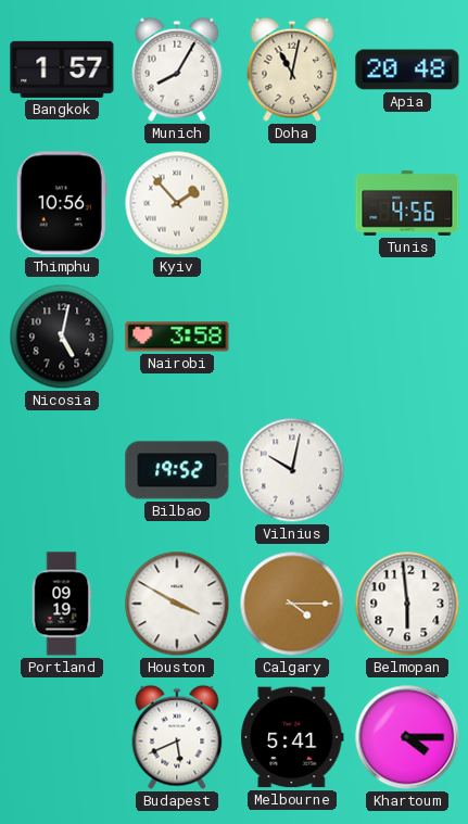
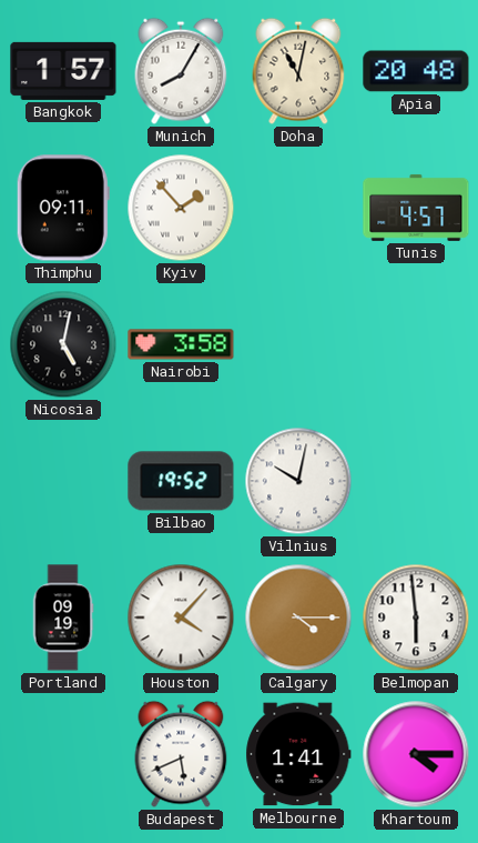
Thimphu: 10:56 -> 09:11
Tunis: 4:56 -> 4:57
Houston: 3:50 -> 4:07
Melbourne: 5:41 -> 1:41
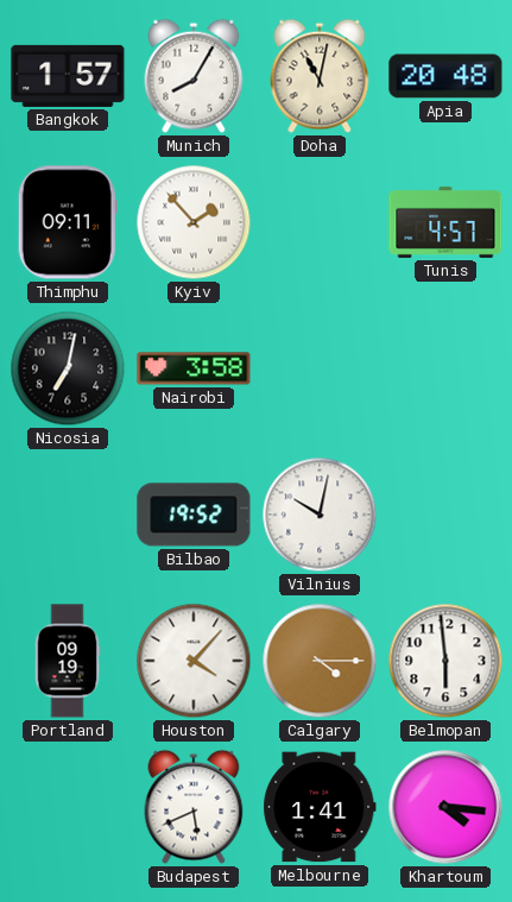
Nicosia: 5:02 -> 7:02
Khartoum: 4:15 -> 4:16
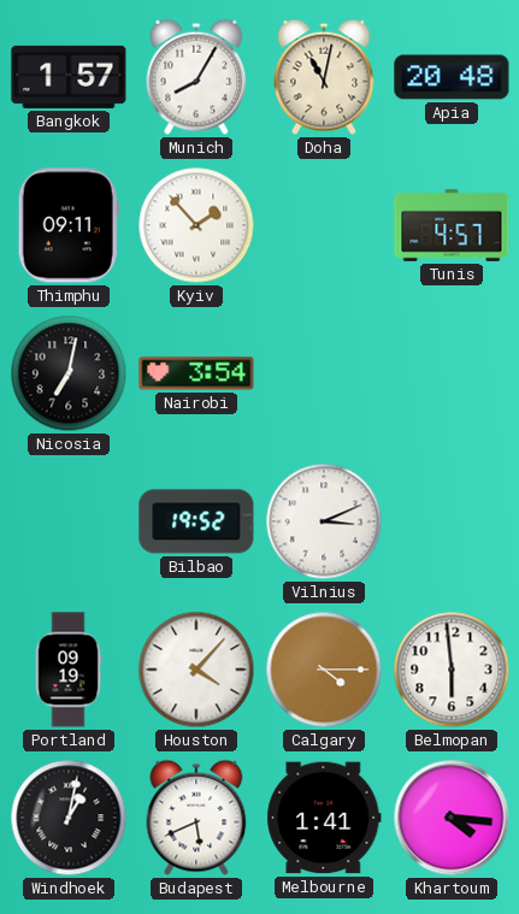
Nairobi: 3:58 -> 3:54
Vilnius: 10:02 -> 3:11
Windhoek: none -> 1:02
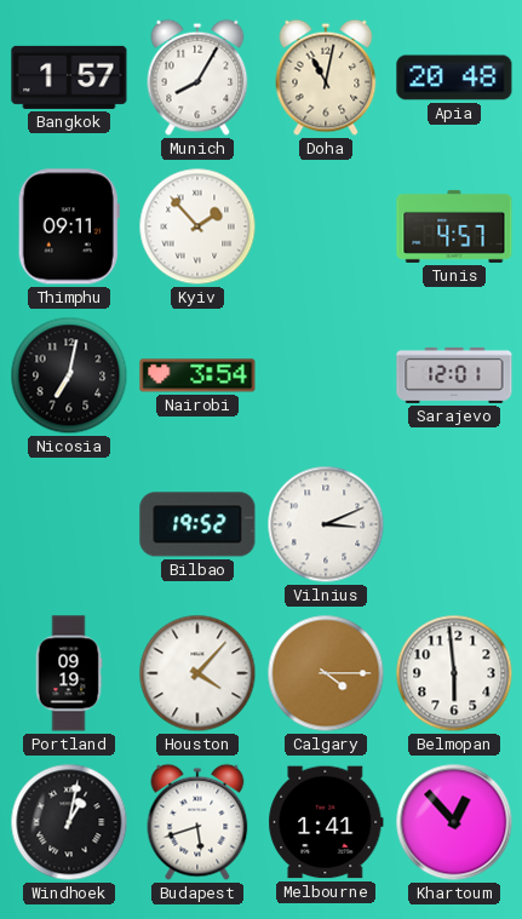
Sarajevo: none -> 12:01
Budapest: 5:41 -> 5:42
Khartoum: 4:16 -> 12:53
